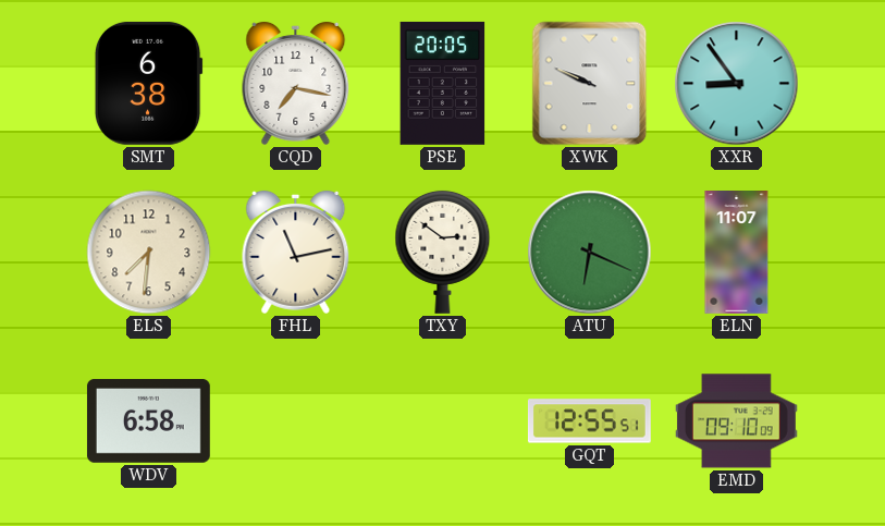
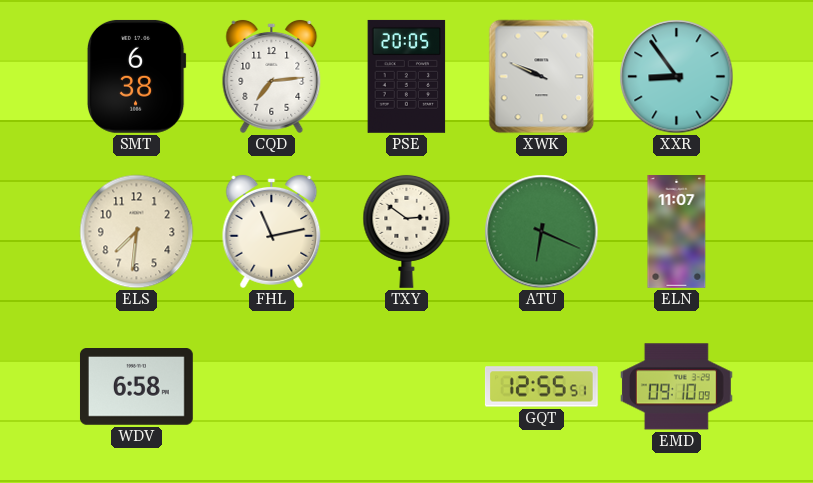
CQD: 7:17 -> 7:14
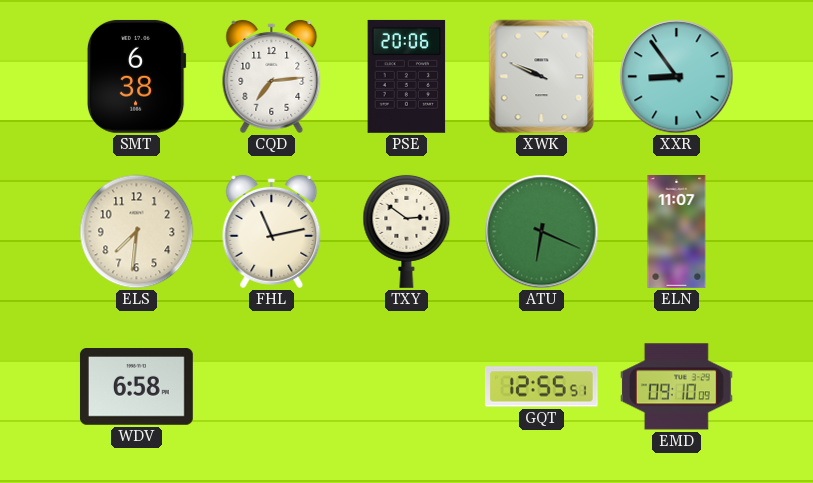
PSE: 20:05 -> 20:06
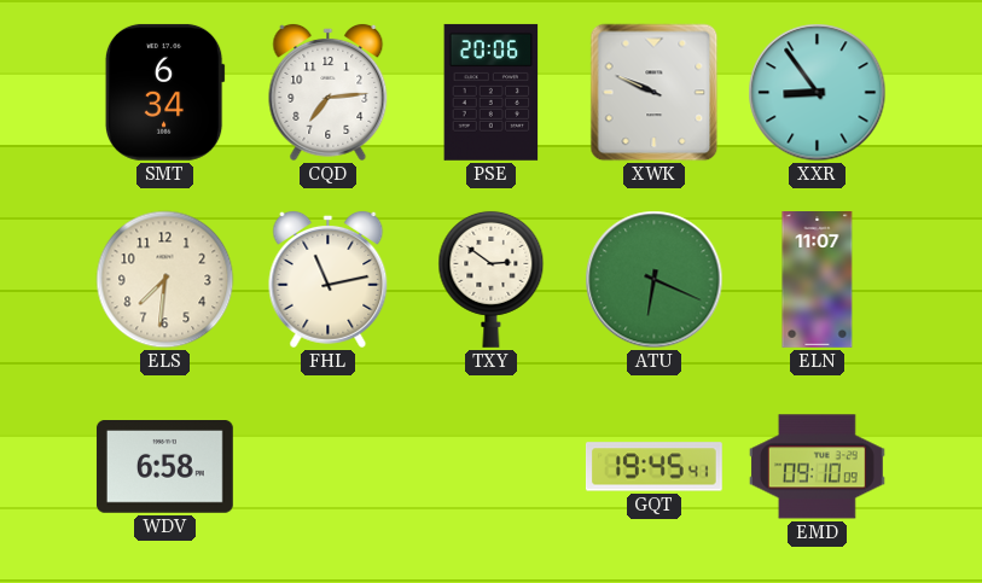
SMT: 6:38 -> 6:34
GQT: 12:55 -> 19:45
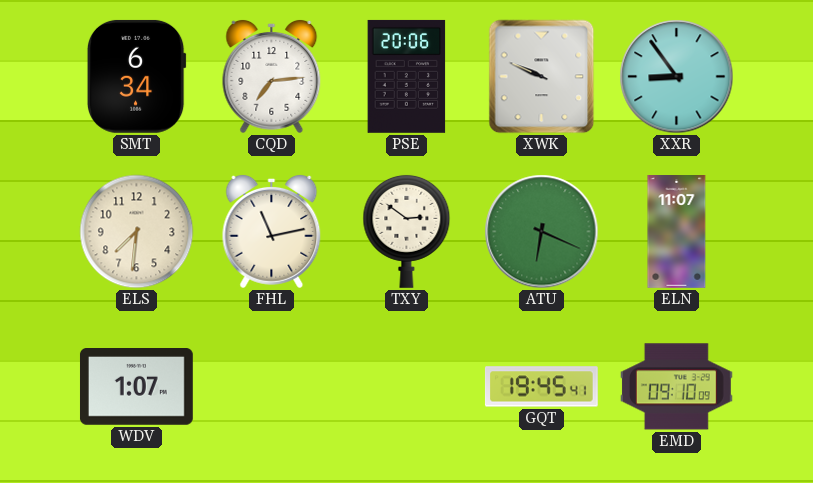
WDV: 6:58 -> 1:07
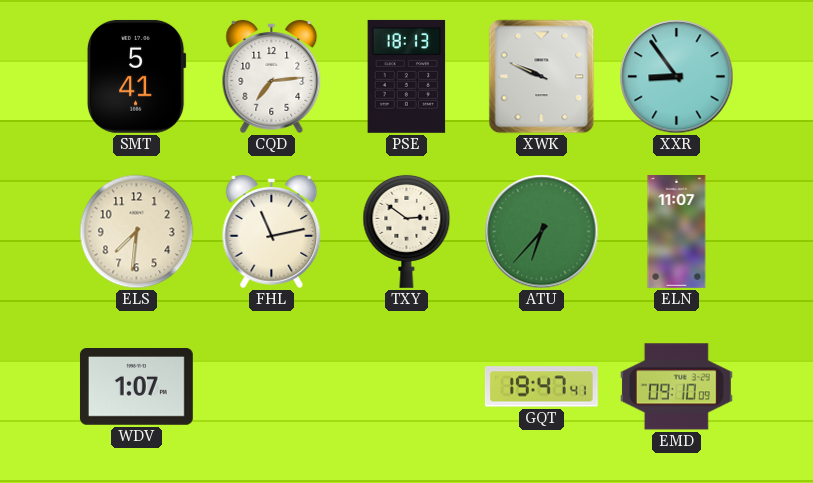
SMT: 6:34 -> 5:41
PSE: 20:06 -> 18:13
ATU: 6:19 -> 6:37
GQT: 19:45 -> 19:47
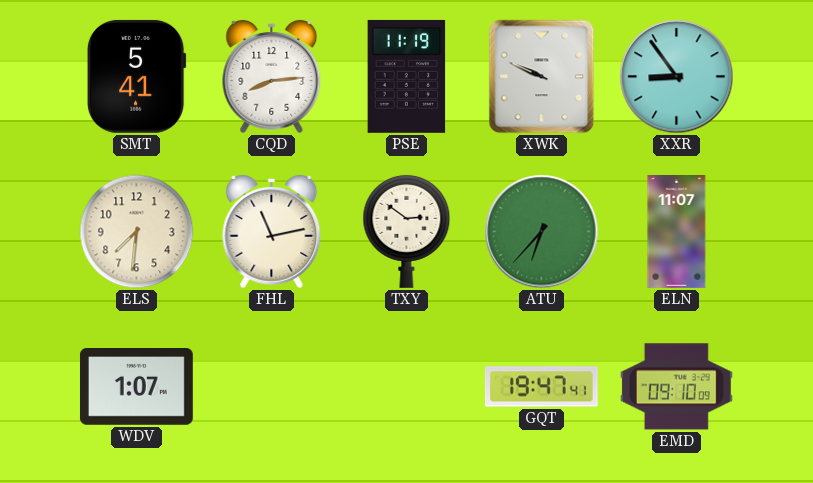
CQD: 7:14 -> 8:14
PSE: 18:13 -> 11:19
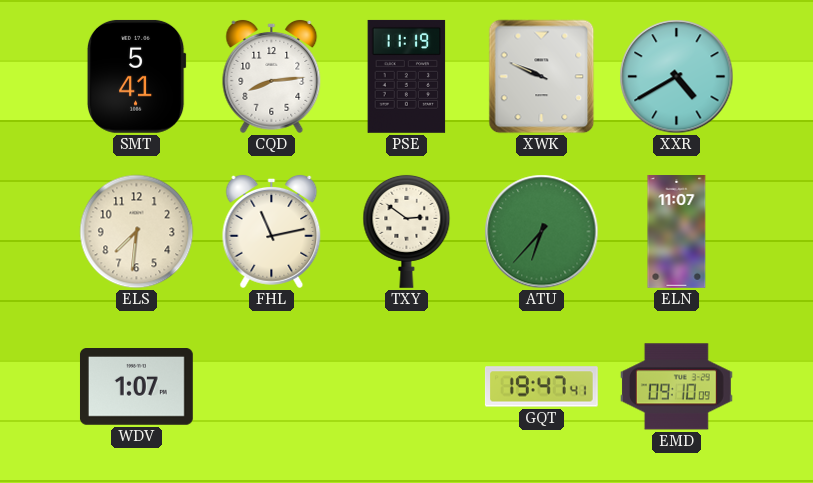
XXR: 8:54 -> 4:40
